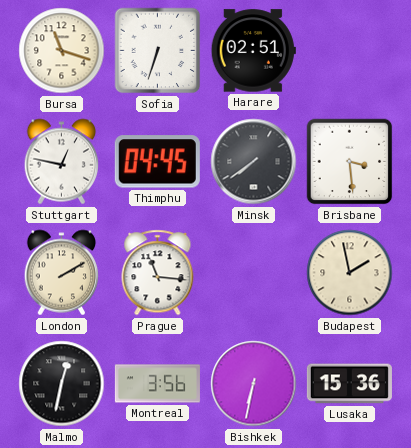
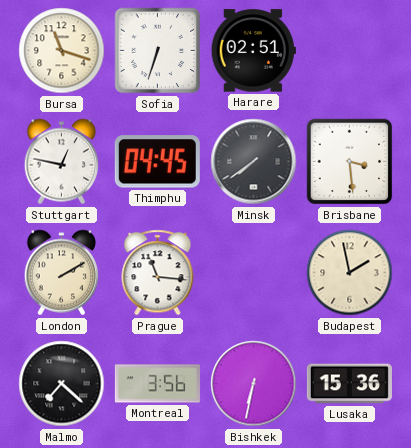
Malmo: 12:32 -> 7:22
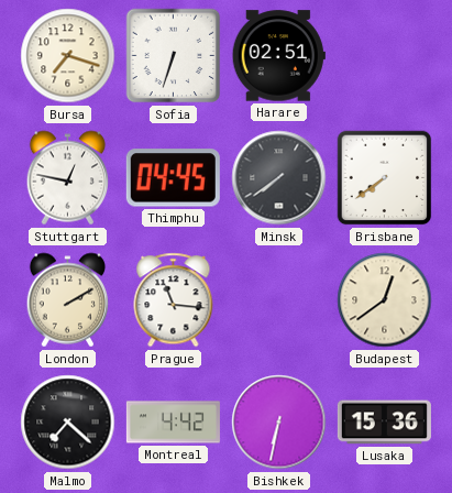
Bursa: 11:18 -> 7:18
Brisbane: 3:29 -> 7:39
Budapest: 1:58 -> 12:39
Montreal: 3:56 -> 4:42
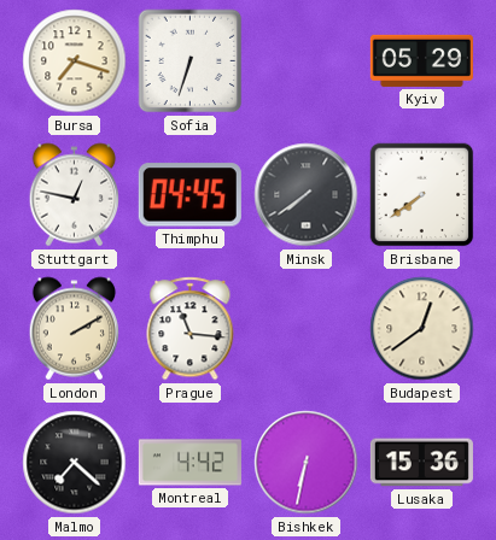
Harare: 02:51 -> none
Kyiv: none -> 05:29
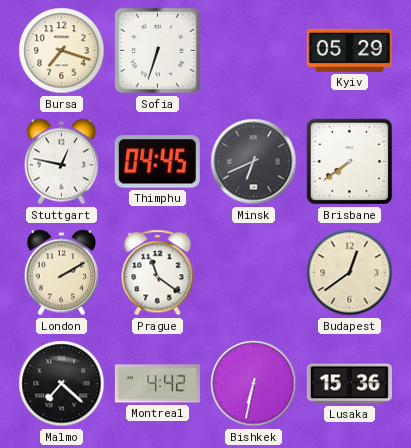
Minsk: 7:39 -> 6:41
Prague: 11:16 -> 11:21
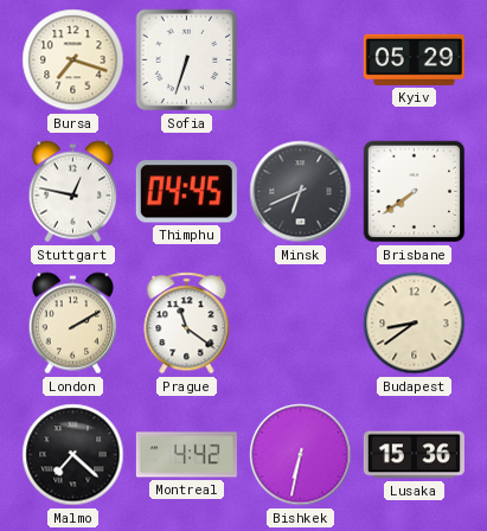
Budapest: 12:39 -> 8:39
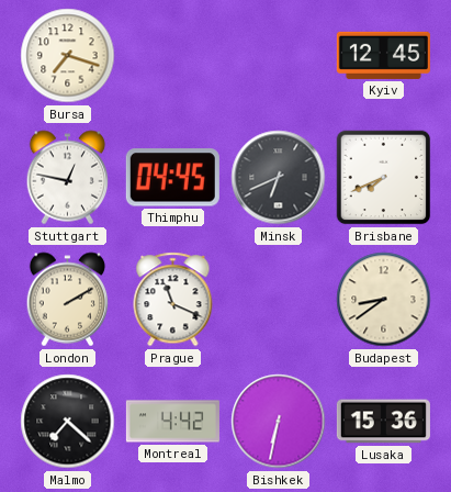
Sofia: 6:33 -> none
Kyiv: 05:29 -> 12:45
Brisbane: 7:39 -> 7:41
Prague: 11:21 -> 11:19
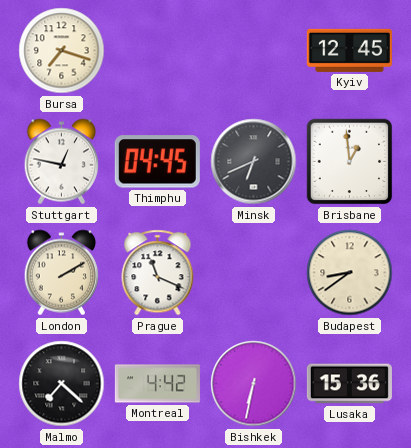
Brisbane: 7:41 -> 12:59
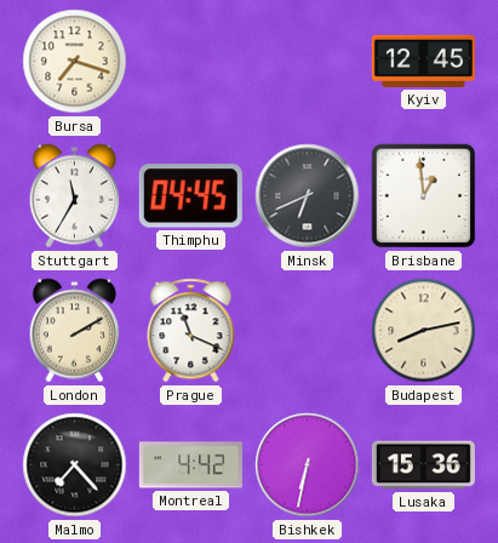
Stuttgart: 12:47 -> 11:35
Budapest: 8:39 -> 8:13
Malmo: 7:22 -> 7:23
